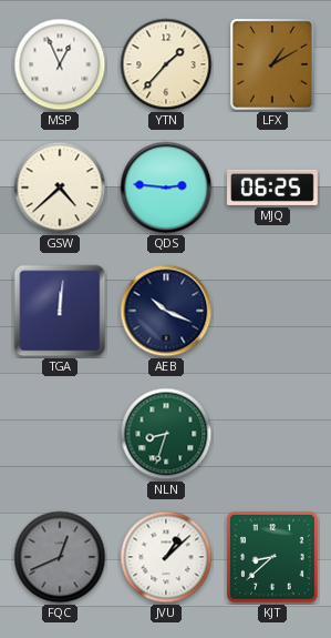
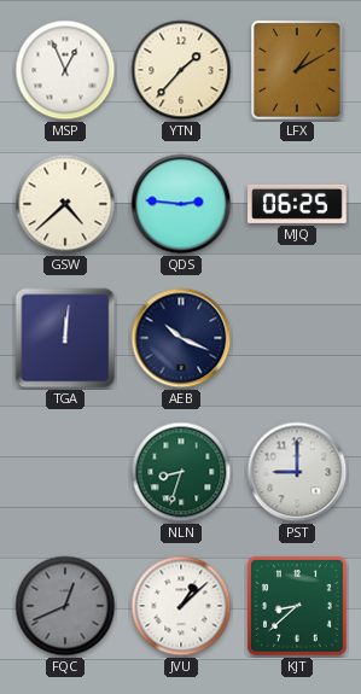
PST: none -> 9:00
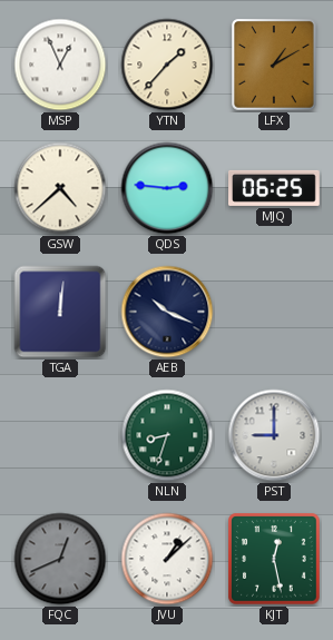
KJT: 8:38 -> 12:28
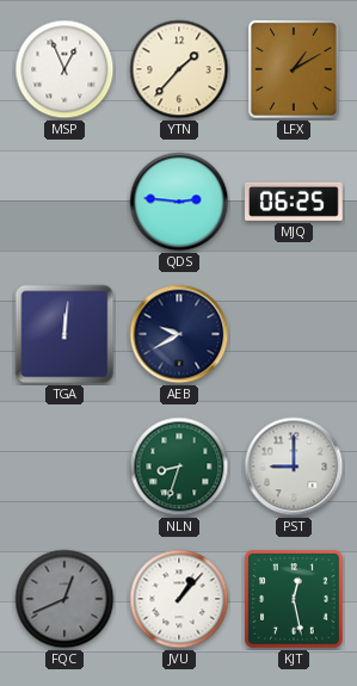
GSW: 4:38 -> none
AEB: 10:19 -> 9:40
JVU: 1:08 -> 1:07
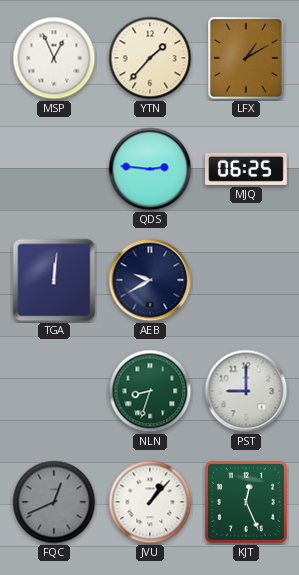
KJT: 12:28 -> 12:26
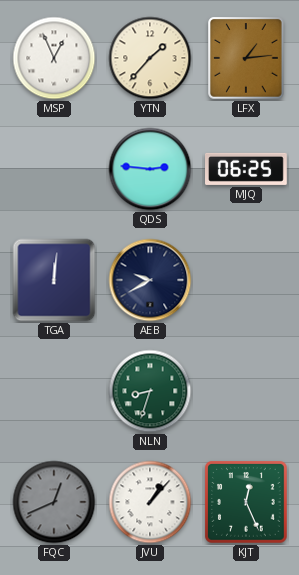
LFX: 1:10 -> 1:14
PST: 9:00 -> none
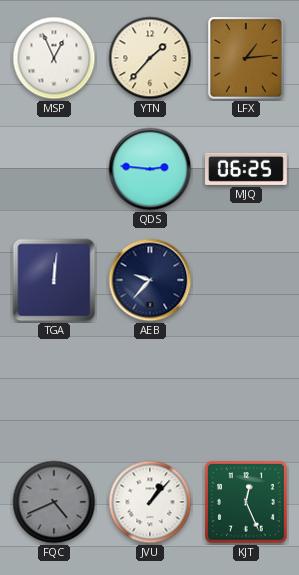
AEB: 9:40 -> 9:37
NLN: 8:33 -> none
FQC: 12:41 -> 4:41
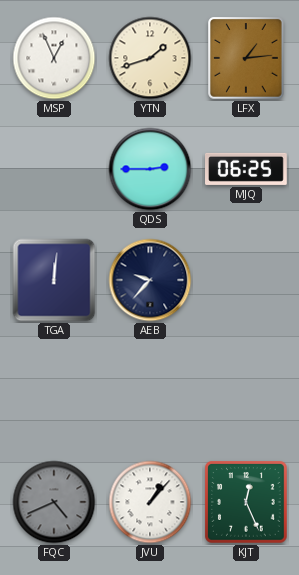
YTN: 1:37 -> 1:42
QDS: 2:46 -> 2:45
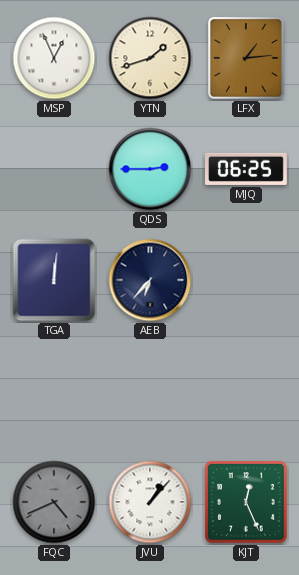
AEB: 9:37 -> 6:37
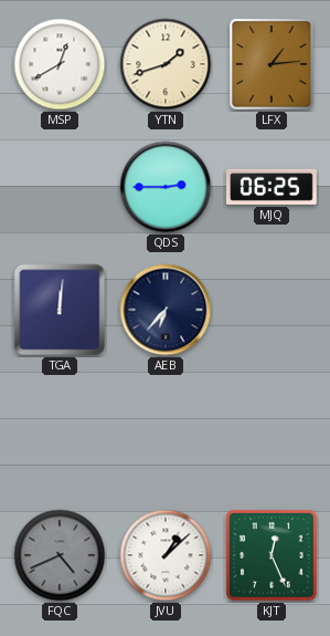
MSP: 12:56 -> 12:40
JVU: 1:07 -> 1:08
